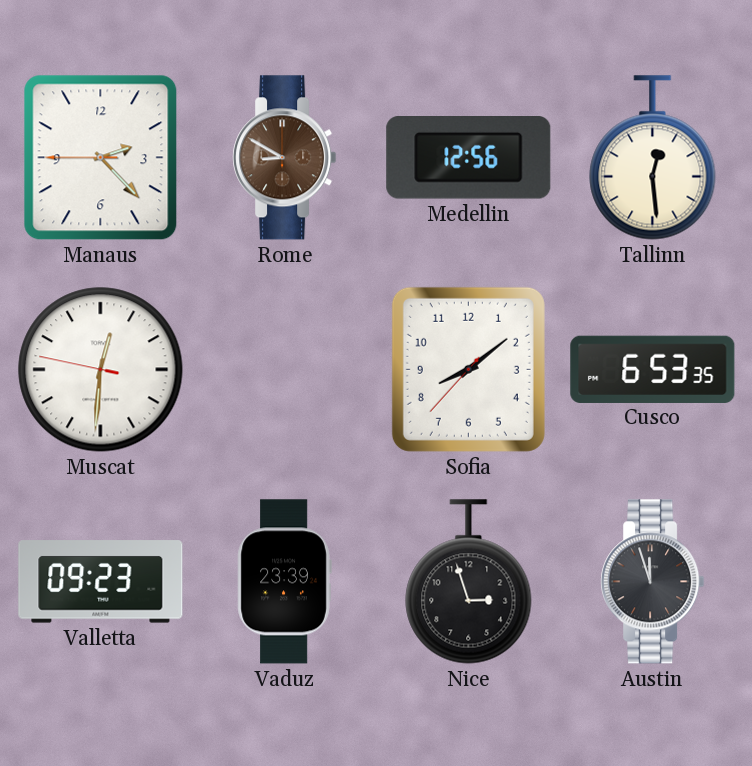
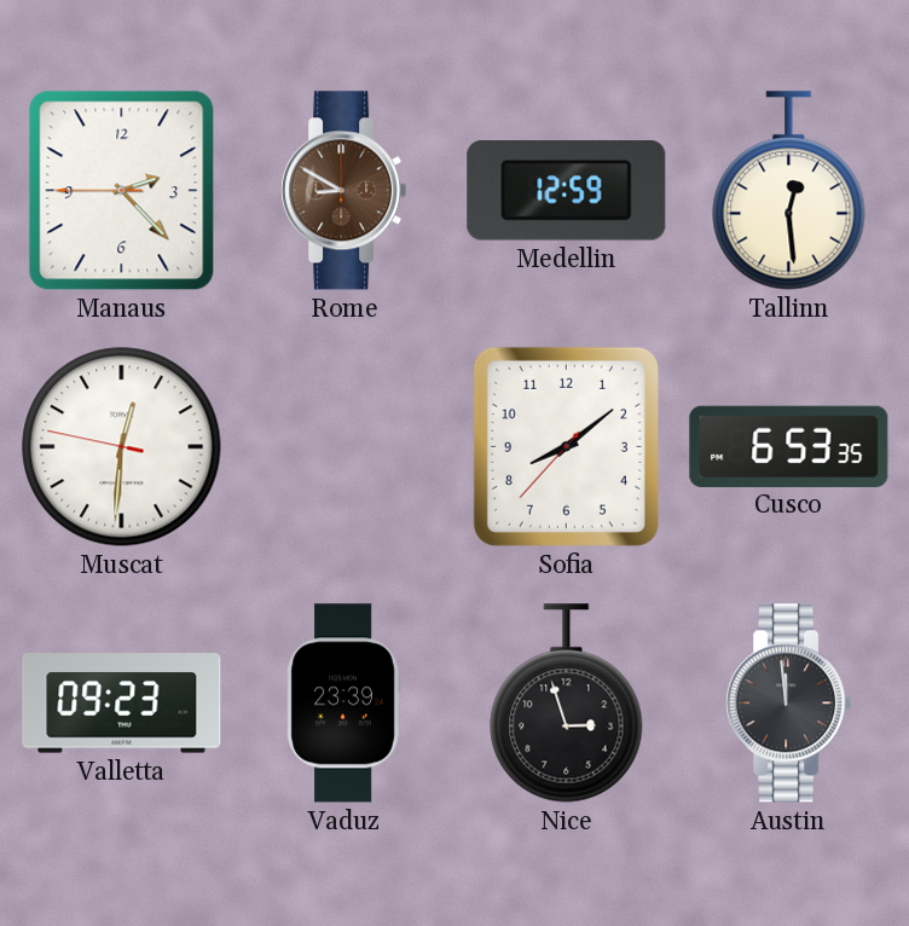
Medellin: 12:56 -> 12:59
Austin: 11:57 -> 11:59
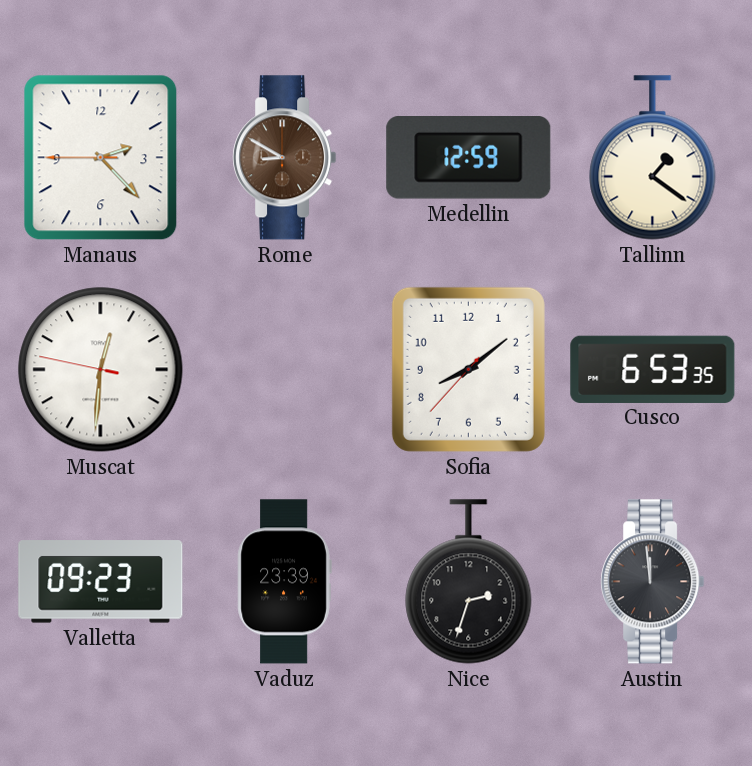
Tallinn: 12:29 -> 1:21
Nice: 2:57 -> 2:33
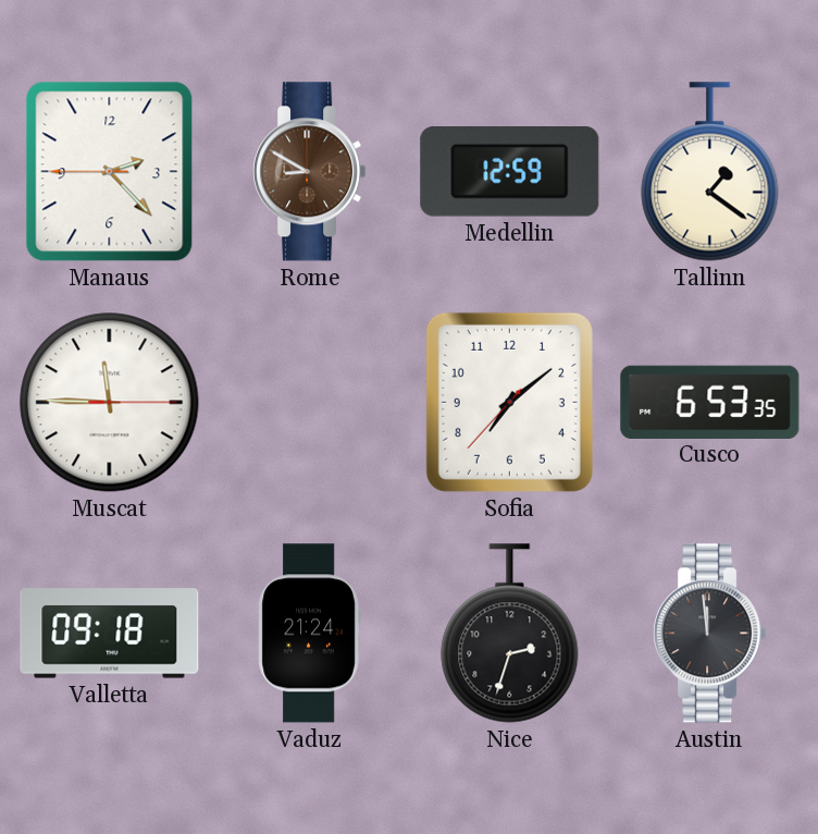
Muscat: 12:30 -> 11:45
Sofia: 8:08 -> 7:08
Valletta: 09:23 -> 09:18
Vaduz: 23:39 -> 21:24
